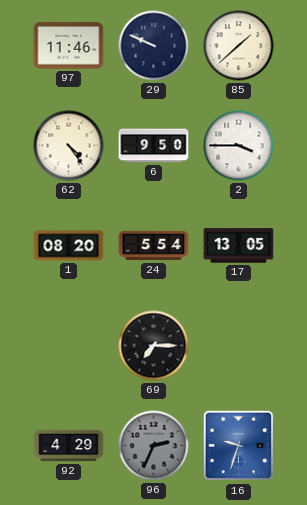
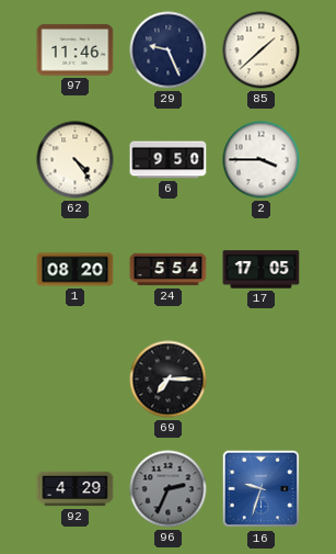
29: 9:49 -> 9:26
17: 13:05 -> 17:05
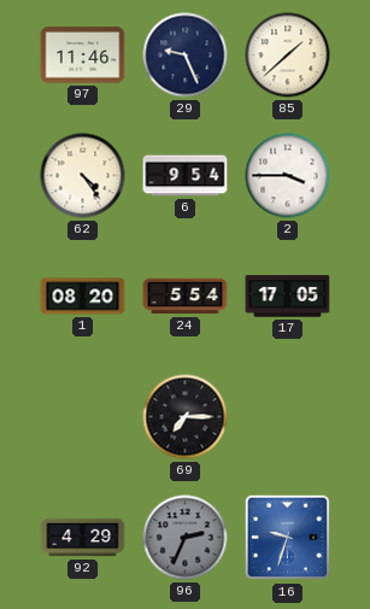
6: 9:50 -> 9:54
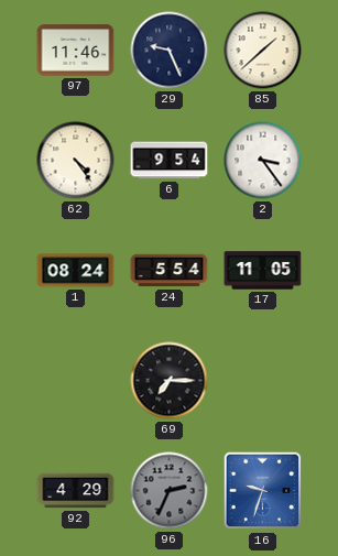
2: 3:45 -> 3:24
1: 08:20 -> 08:24
17: 17:05 -> 11:05
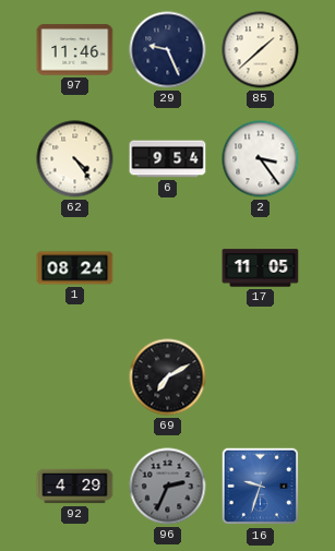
24: 5:54 -> none
69: 7:15 -> 7:10
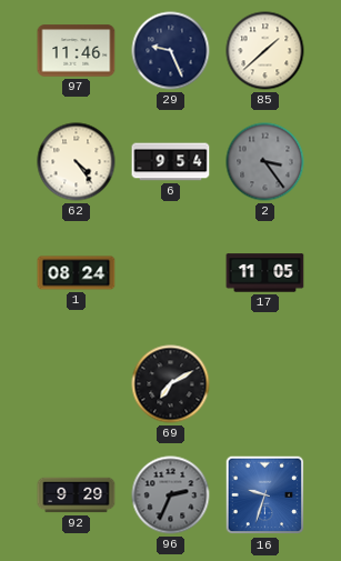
2 dial: white -> grey
92: 4:29 -> 9:29
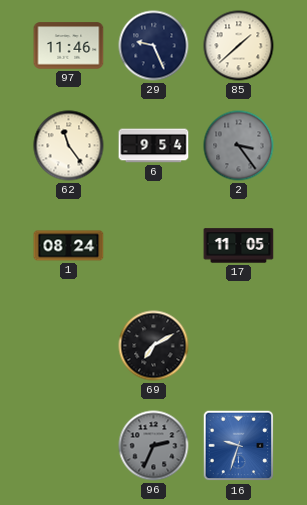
62: 4:24 -> 11:24
92: 9:29 -> none
